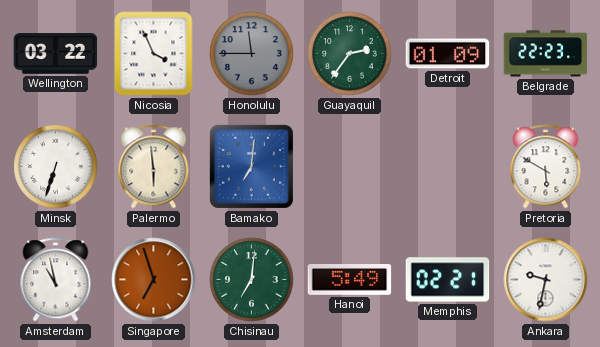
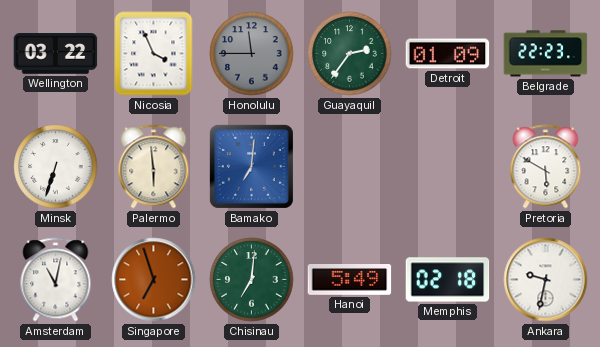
Amsterdam: 10:58 -> 11:02
Memphis: 02:21 -> 02:18
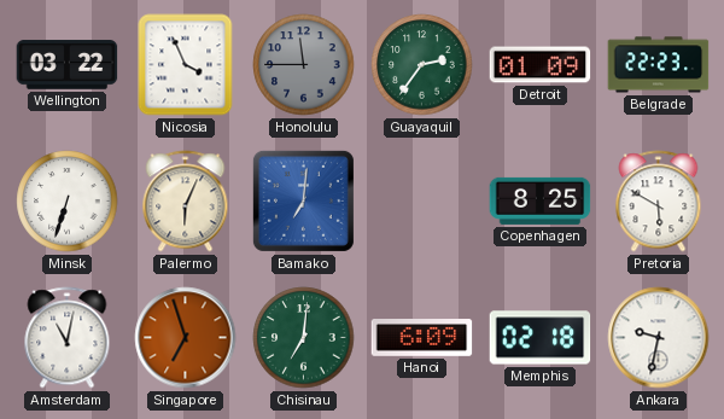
Palermo: 5:59 -> 6:04
Copenhagen: none -> 8:25
Hanoi: 5:49 -> 6:09
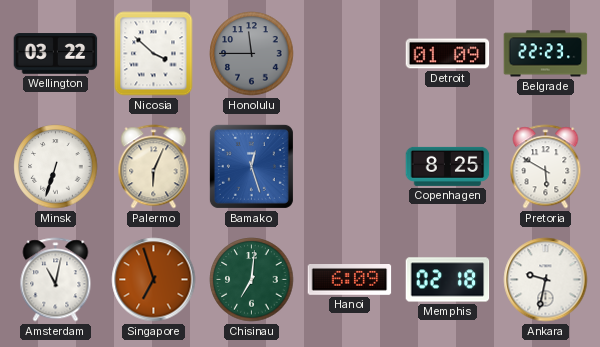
Nicosia: 3:56 -> 3:52
Guayaquil: 2:36 -> none
Bamako: 7:01 -> 12:27
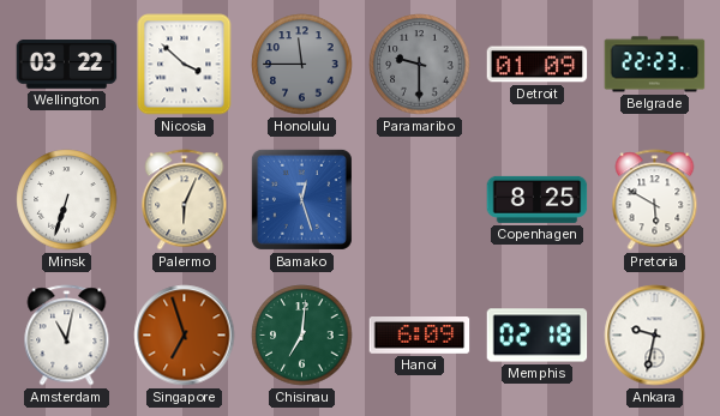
Paramaribo: none -> 9:30
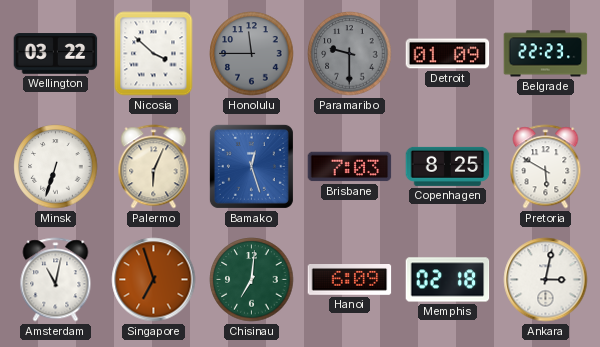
Brisbane: none -> 7:03
Ankara: 9:32 -> 3:02
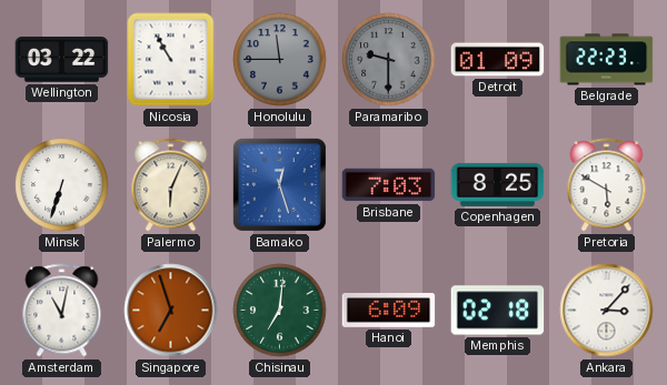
Nicosia: 3:52 -> 10:55
Ankara: 3:02 -> 3:07
